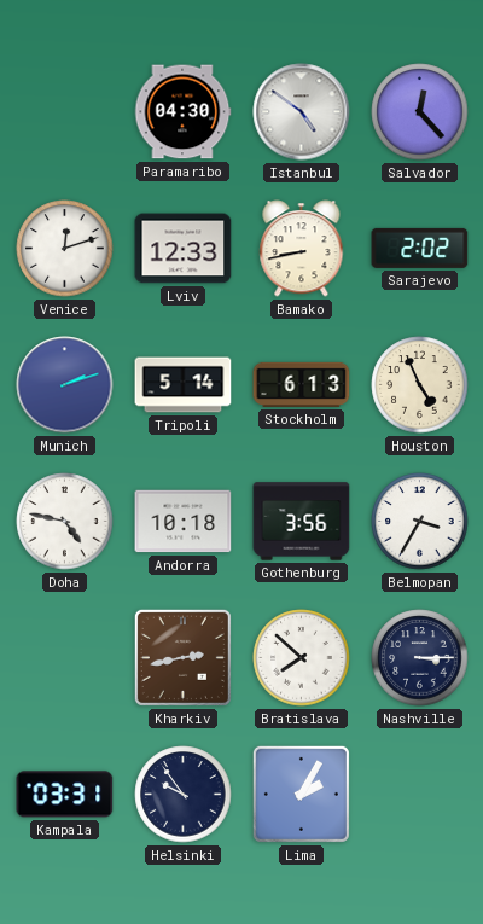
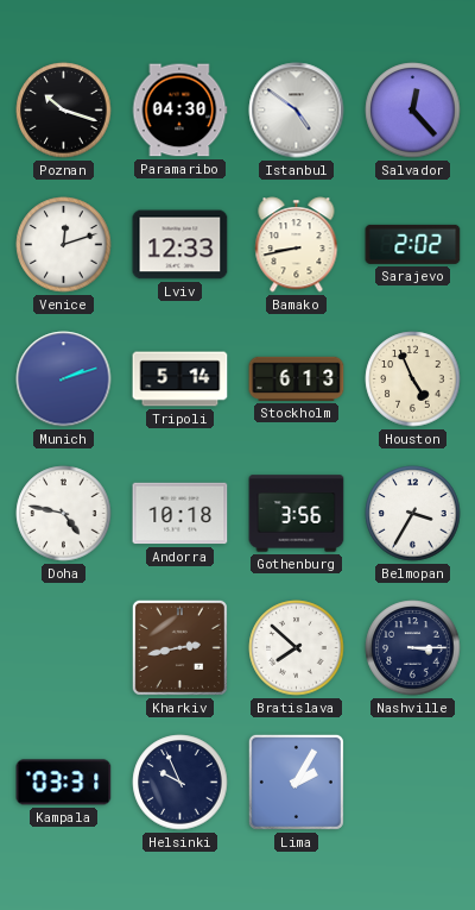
Poznan: none -> 10:18
Helsinki: 9:54 -> 9:56
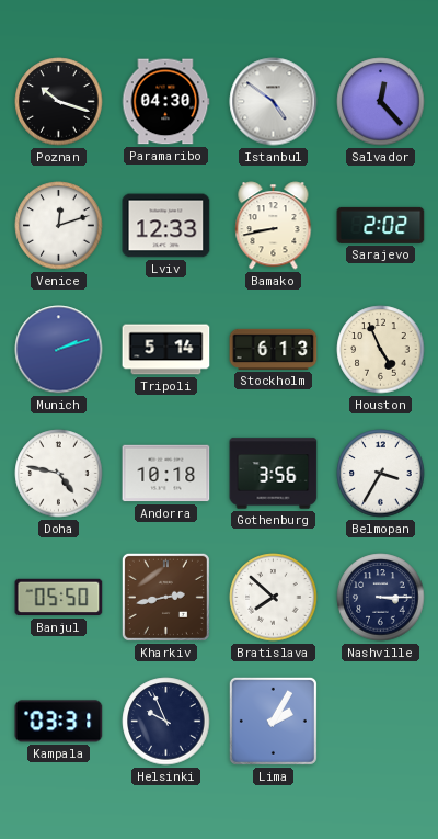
Banjul: none -> 05:50
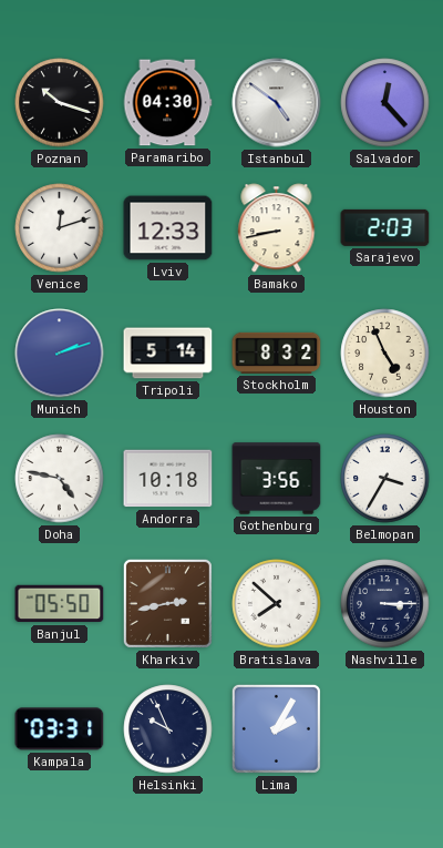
Sarajevo: 2:02 -> 2:03
Stockholm: 6:13 -> 8:32
